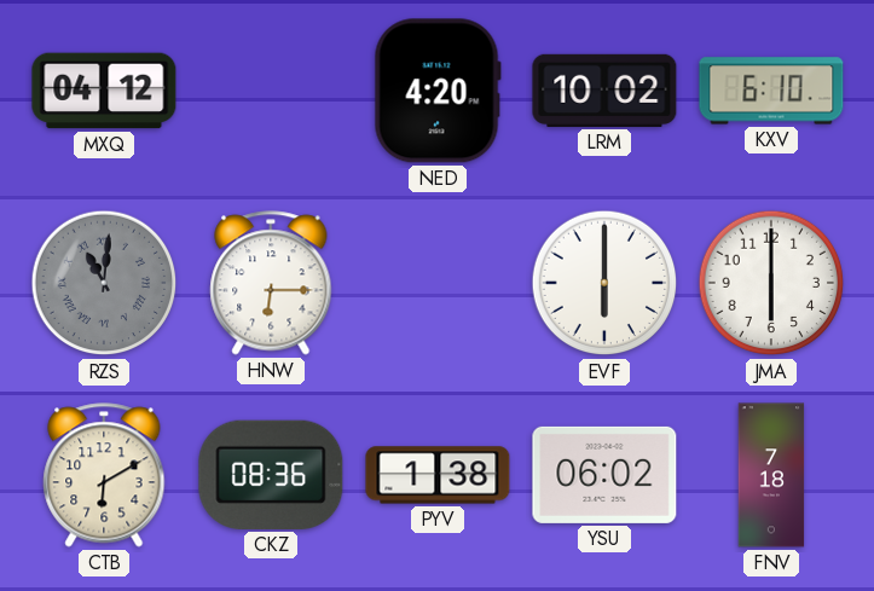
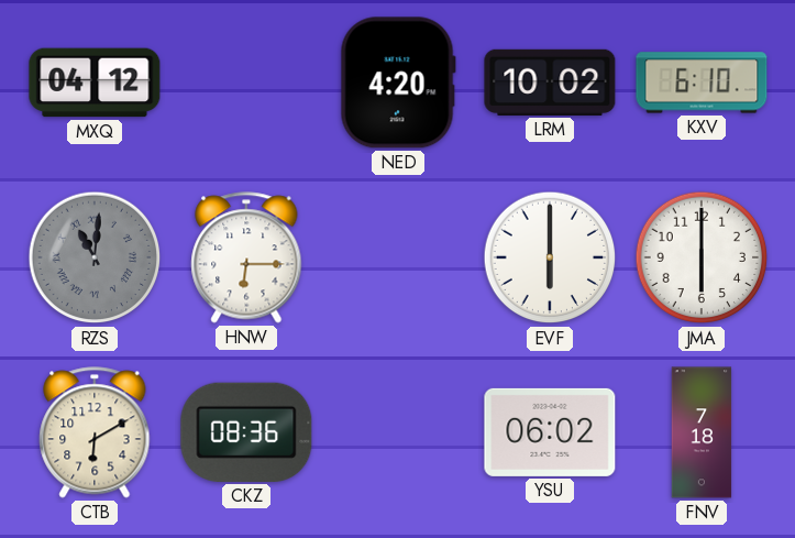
PYV: 1:38 -> none
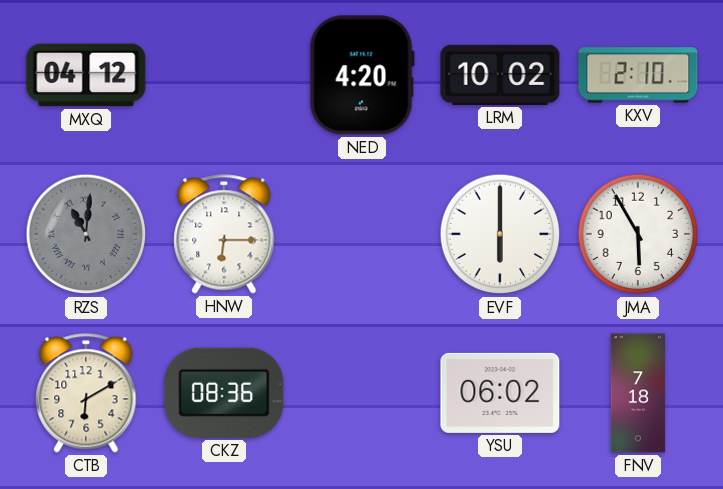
KXV: 6:10 -> 2:10
JMA: 6:00 -> 5:55
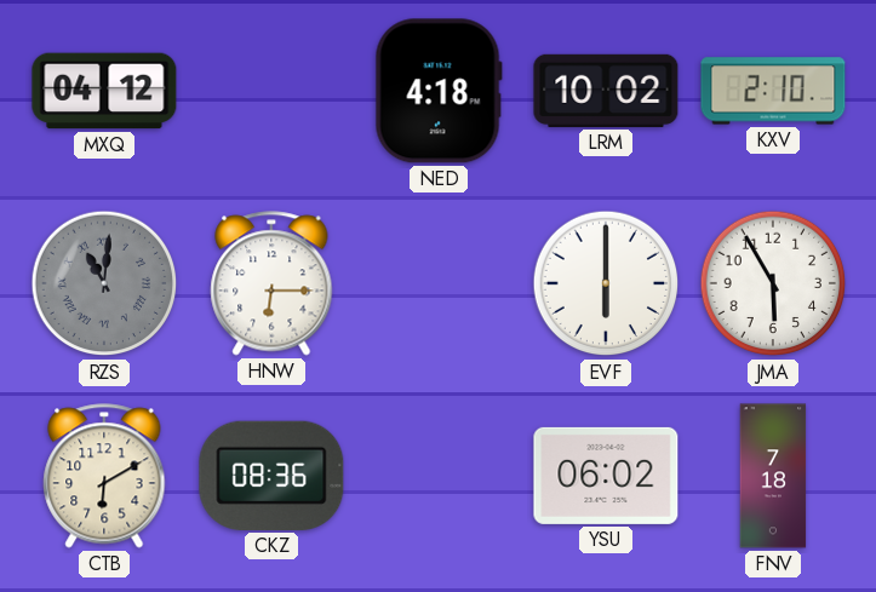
NED: 4:20 -> 4:18
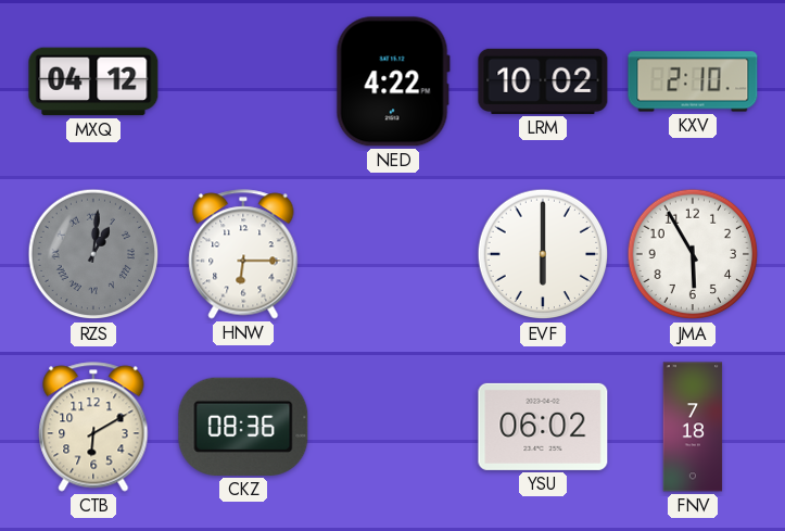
NED: 4:18 -> 4:22
RZS: 11:01 -> 1:01
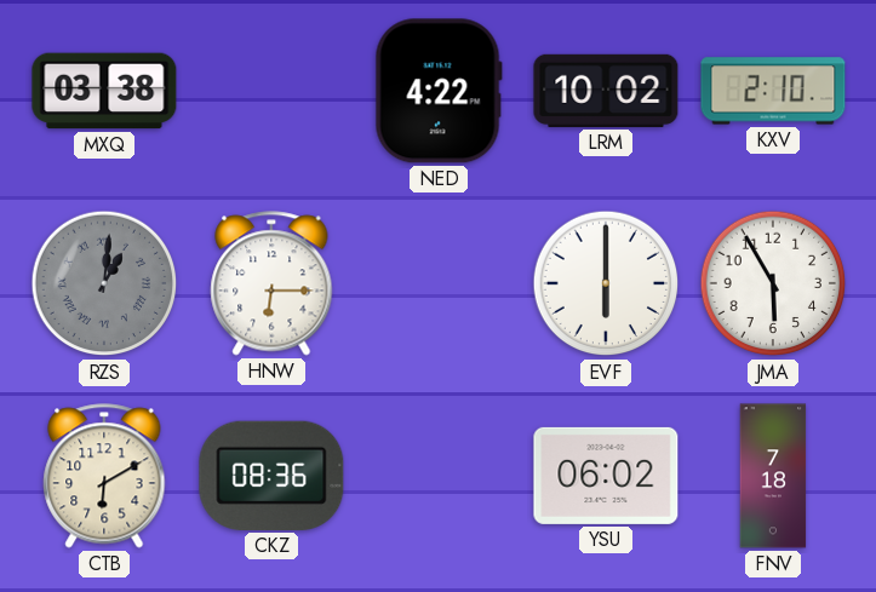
MXQ: 04:12 -> 03:38
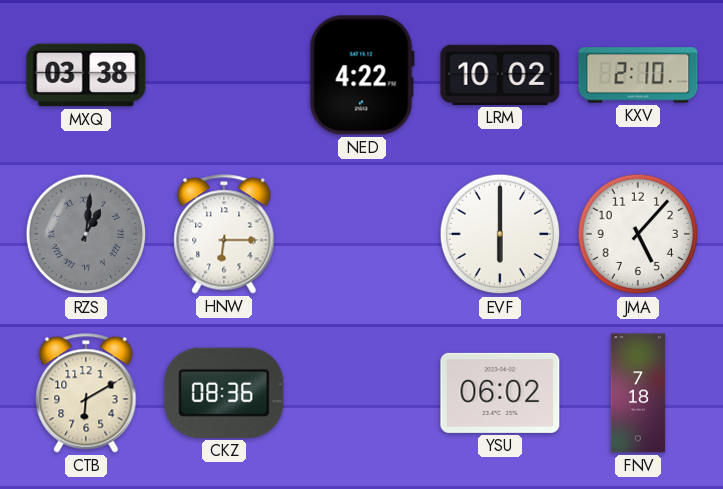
JMA: 5:55 -> 5:07
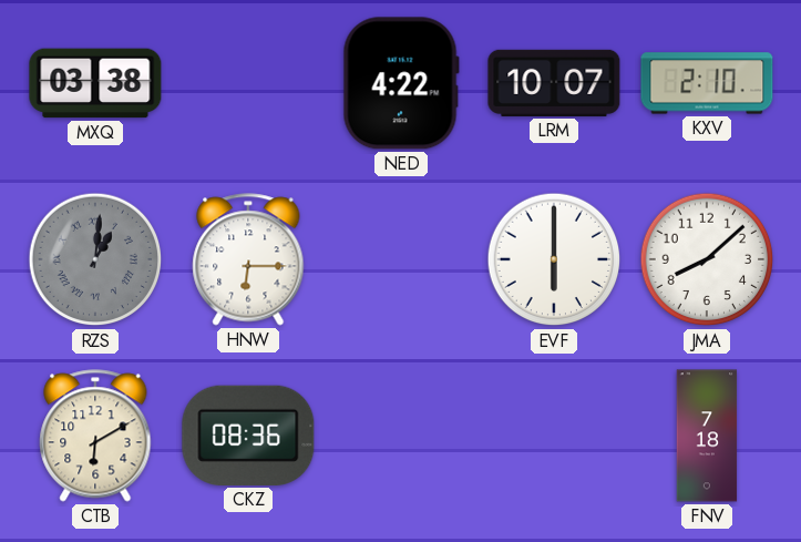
LRM: 10:02 -> 10:07
JMA: 5:07 -> 8:08
YSU: 06:02 -> none
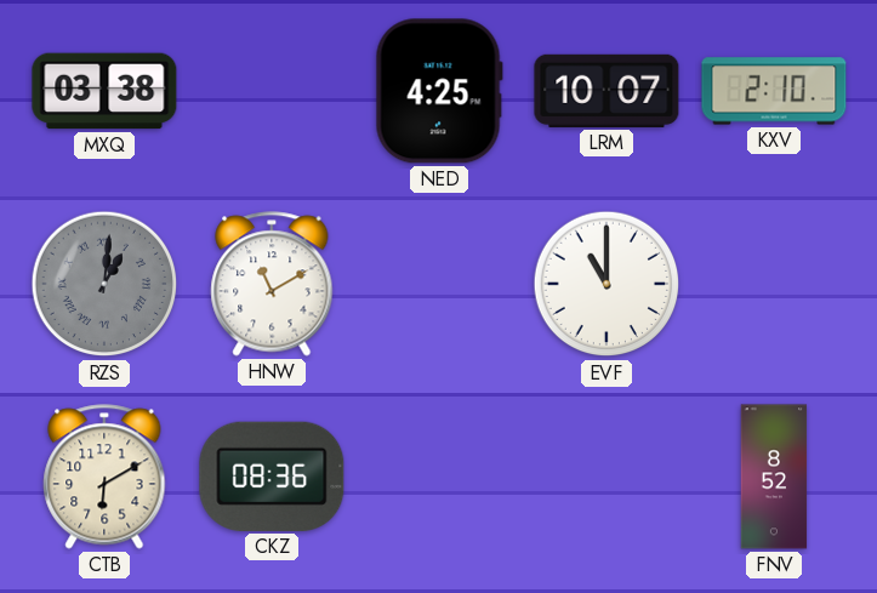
NED: 4:22 -> 4:25
HNW: 6:15 -> 11:10
EVF: 6:00 -> 11:00
JMA: 8:08 -> none
FNV: 7:18 -> 8:52
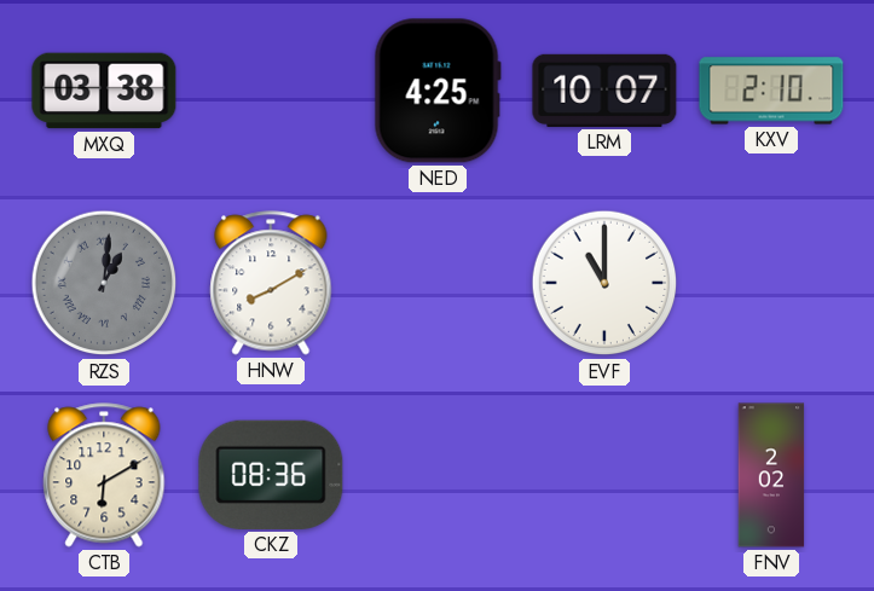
HNW: 11:10 -> 8:10
FNV: 8:52 -> 2:02
